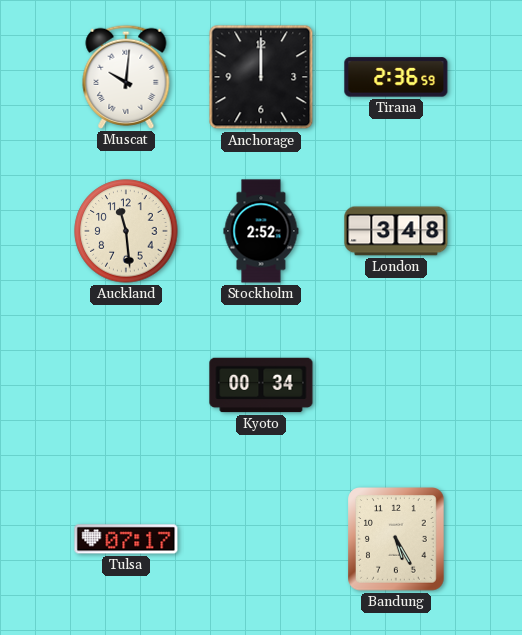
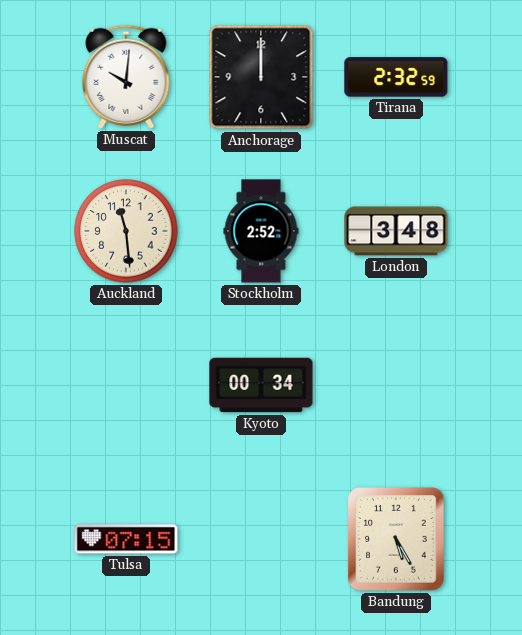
Tirana: 2:36 -> 2:32
Tulsa: 07:17 -> 07:15
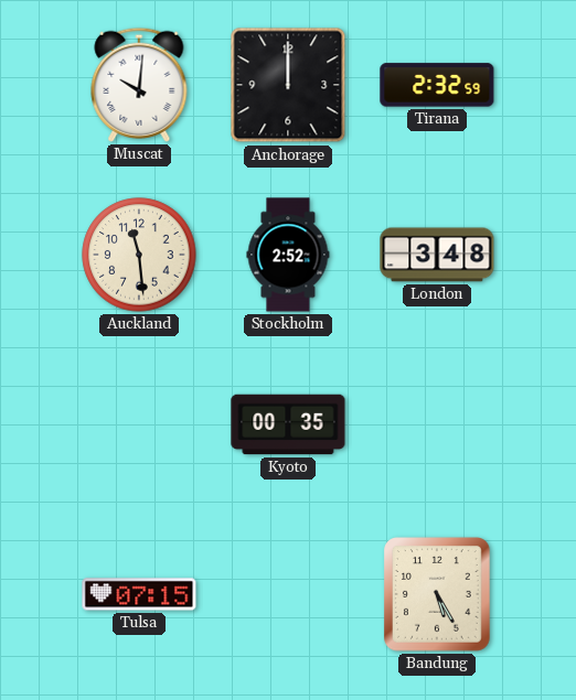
Kyoto: 00:34 -> 00:35
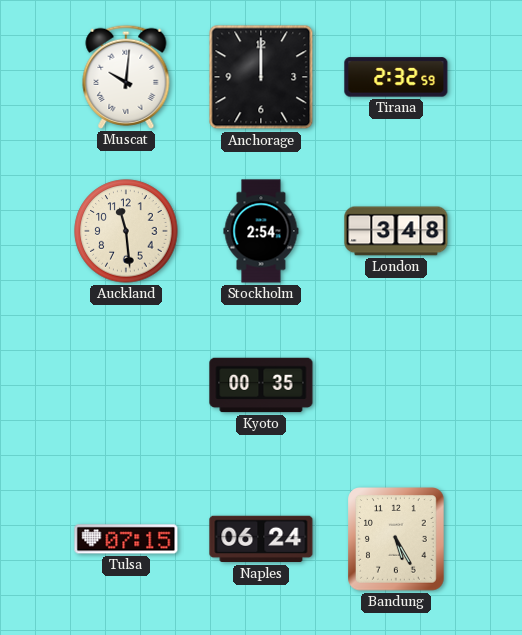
Stockholm: 2:52 -> 2:54
Naples: none -> 06:24
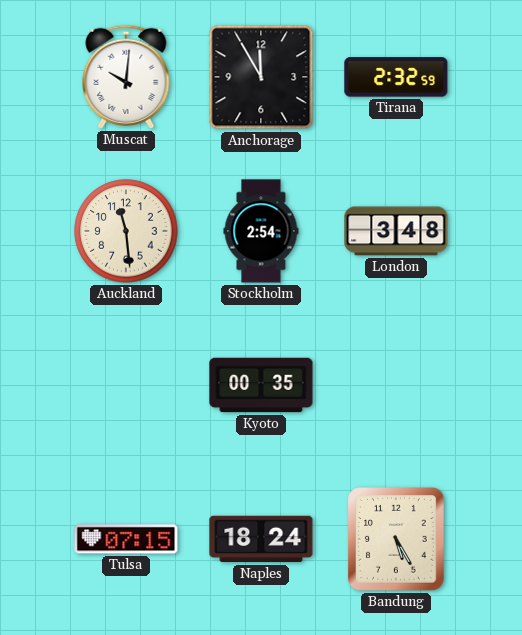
Anchorage: 12:00 -> 11:55
Naples: 06:24 -> 18:24
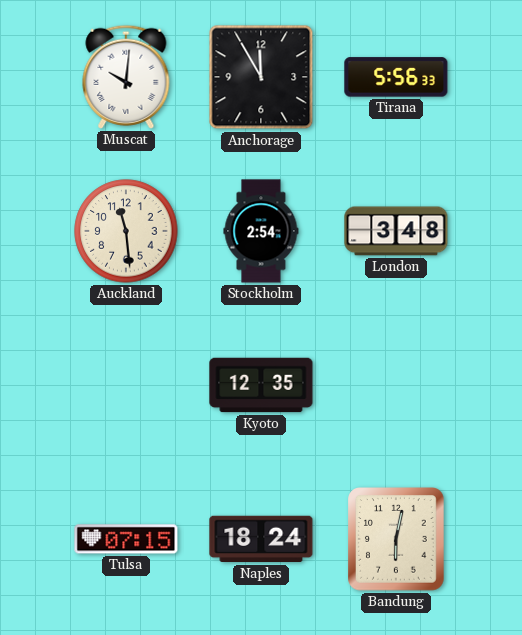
Tirana: 2:32 -> 5:56
Kyoto: 00:35 -> 12:35
Bandung: 5:25 -> 6:02
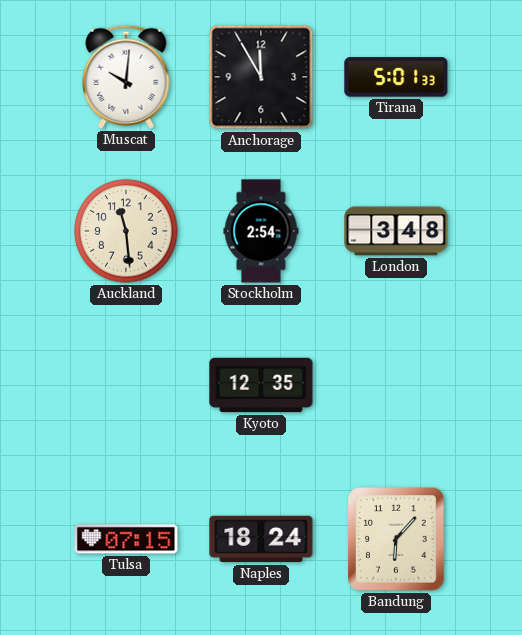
Tirana: 5:56 -> 5:01
Bandung: 6:02 -> 6:07
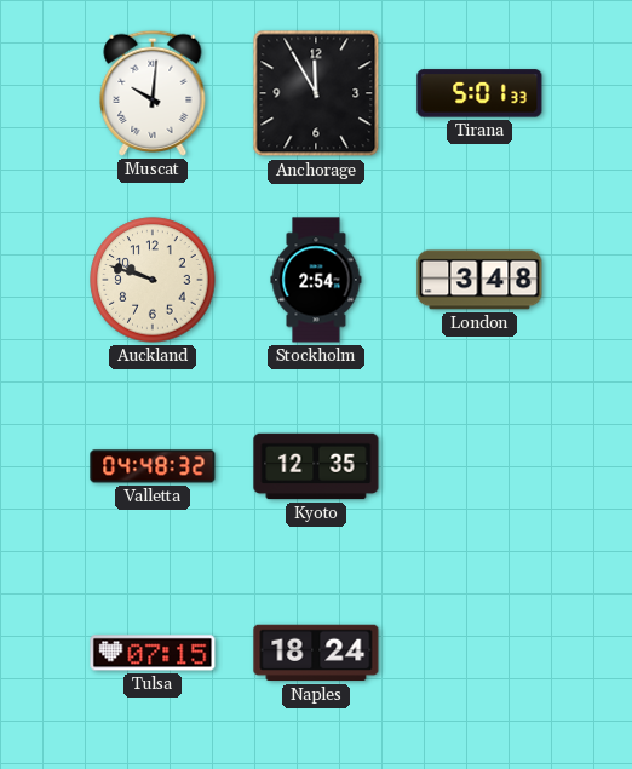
Auckland: 11:29 -> 9:48
Valletta: none -> 04:48
Bandung: 6:07 -> none
